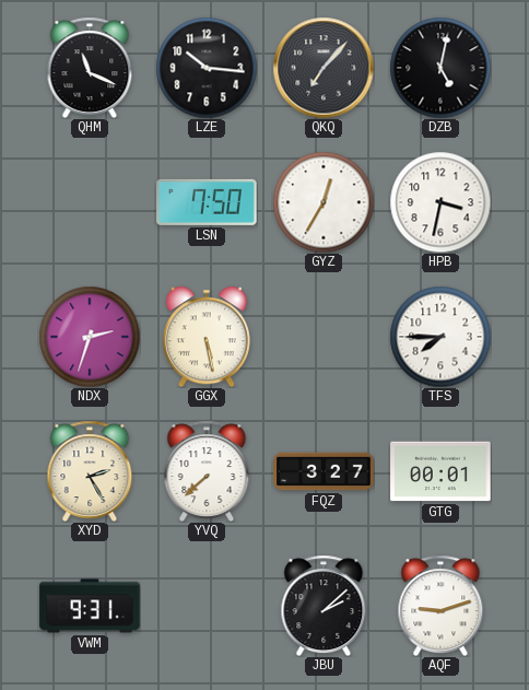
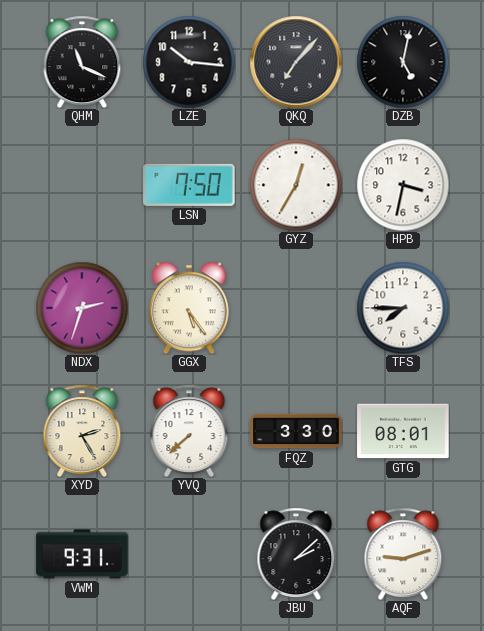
GGX: 5:28 -> 5:24
FQZ: 3:27 -> 3:30
GTG: 00:01 -> 08:01
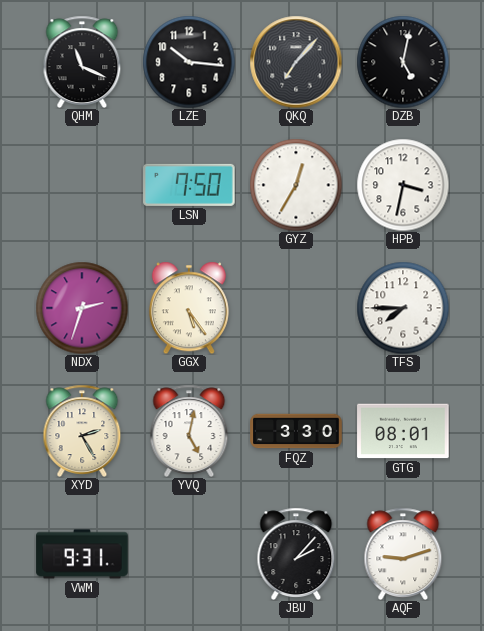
YVQ: 7:38 -> 5:02
JBU: 2:08 -> 2:07
